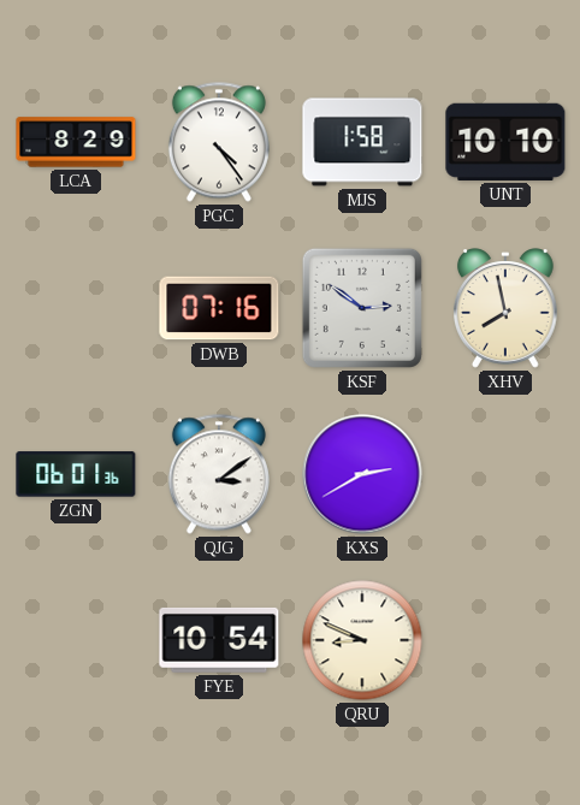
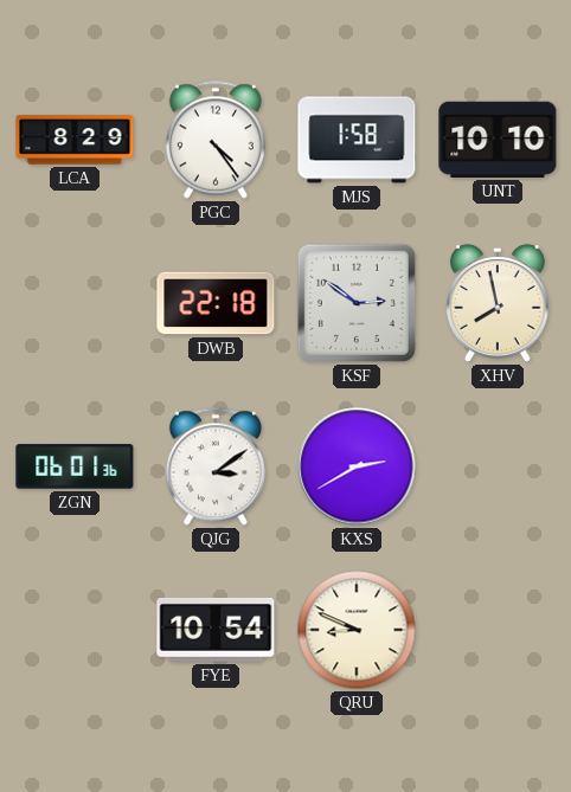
DWB: 07:16 -> 22:18
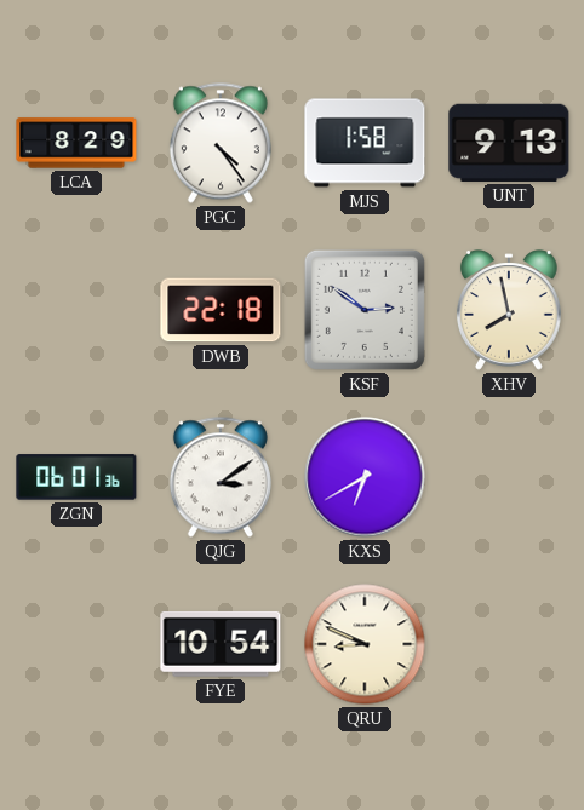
UNT: 10:10 -> 9:13
KXS: 2:40 -> 6:40
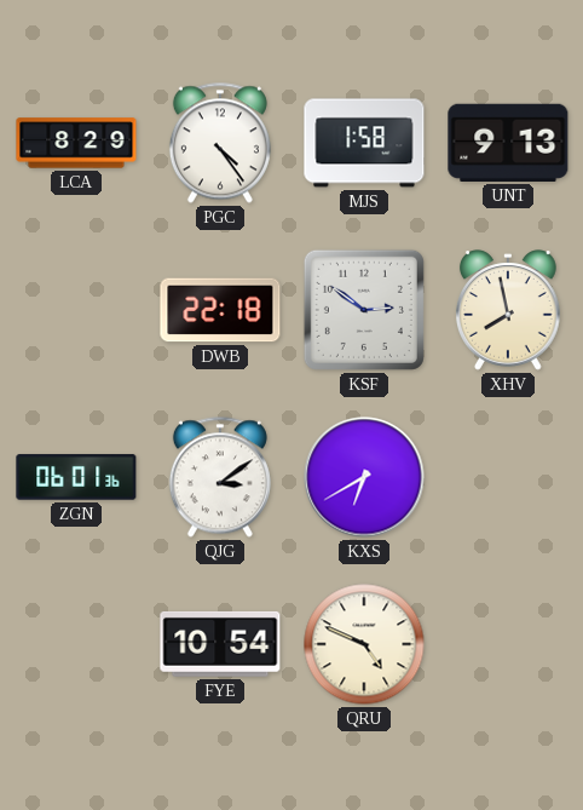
QRU: 8:49 -> 4:49
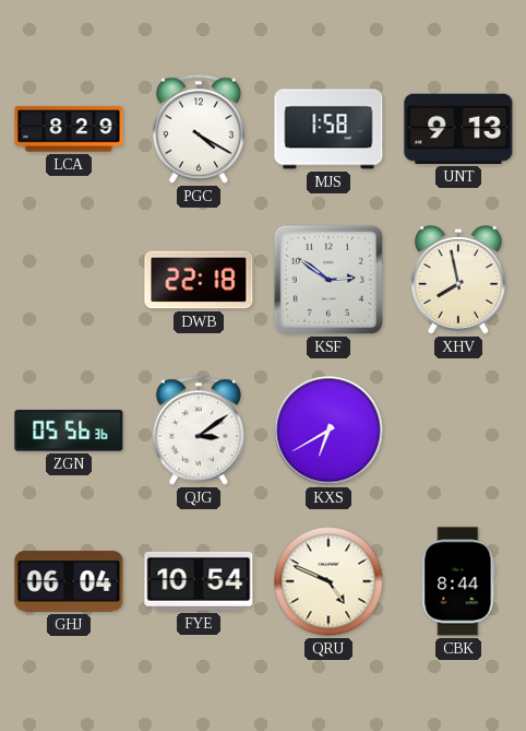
PGC: 4:24 -> 4:20
ZGN: 06:01 -> 05:56
GHJ: none -> 06:04
CBK: none -> 8:44
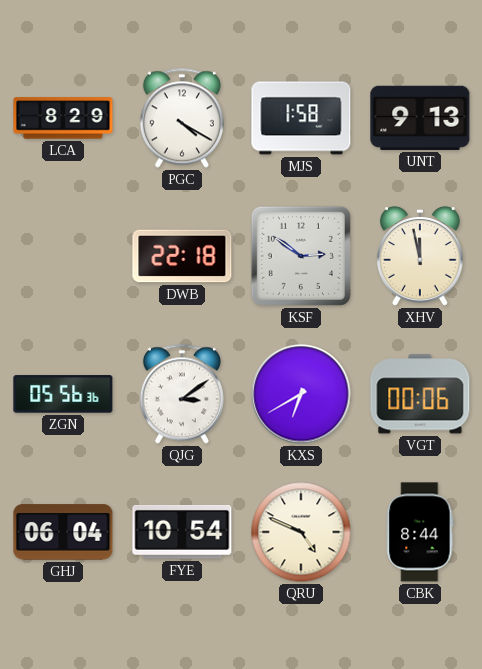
XHV: 7:58 -> 11:58
VGT: none -> 00:06
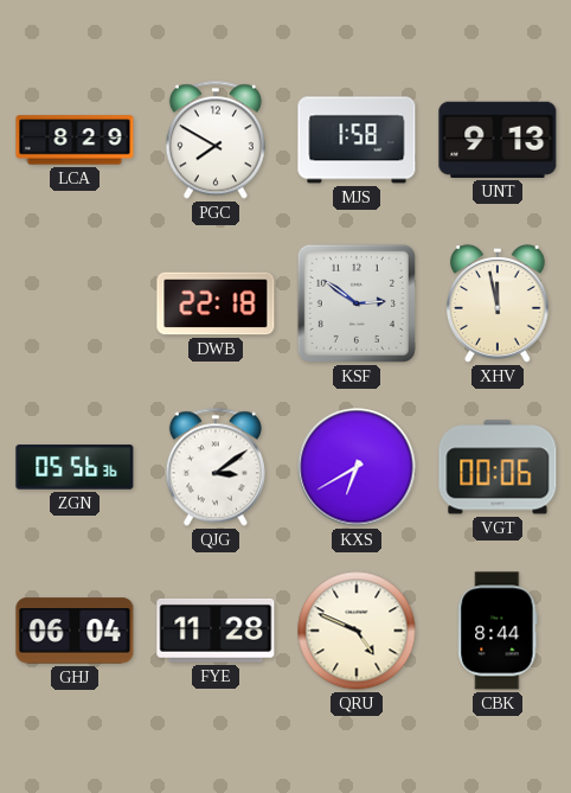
PGC: 4:20 -> 7:50
FYE: 10:54 -> 11:28
